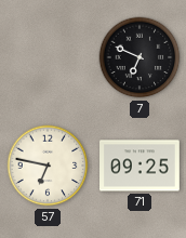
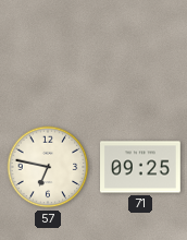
7: 6:49 -> none
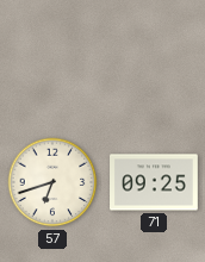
57: 6:47 -> 6:42
